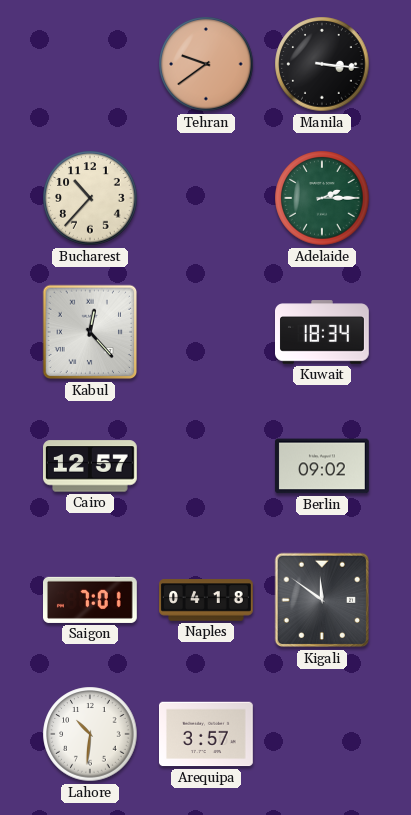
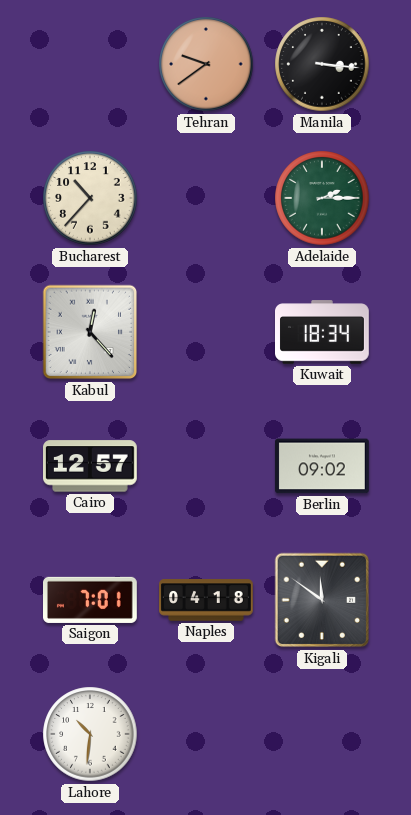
Arequipa: 3:57 -> none
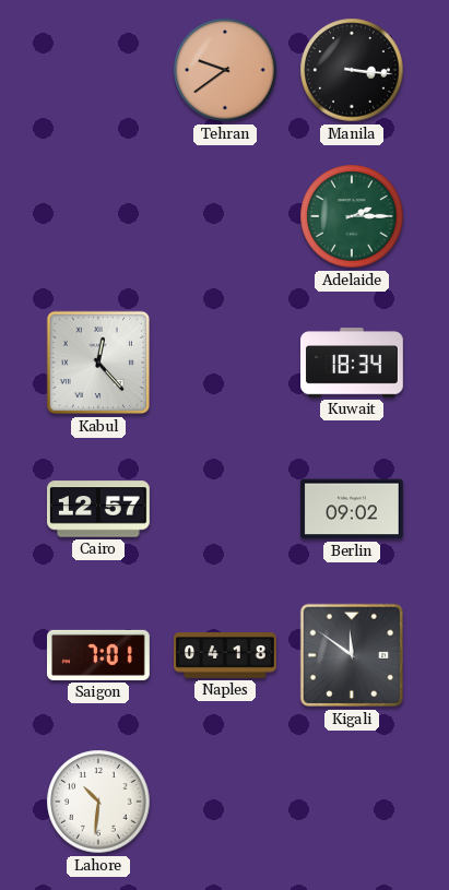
Bucharest: 10:37 -> none
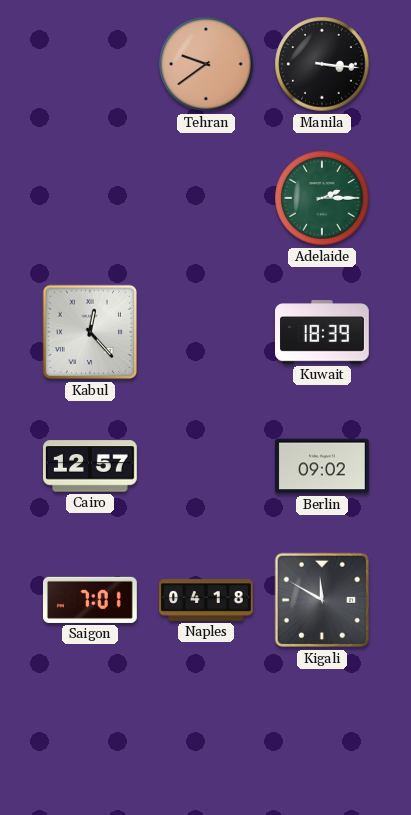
Kuwait: 18:34 -> 18:39
Kigali: 11:51 -> 11:50
Lahore: 10:31 -> none
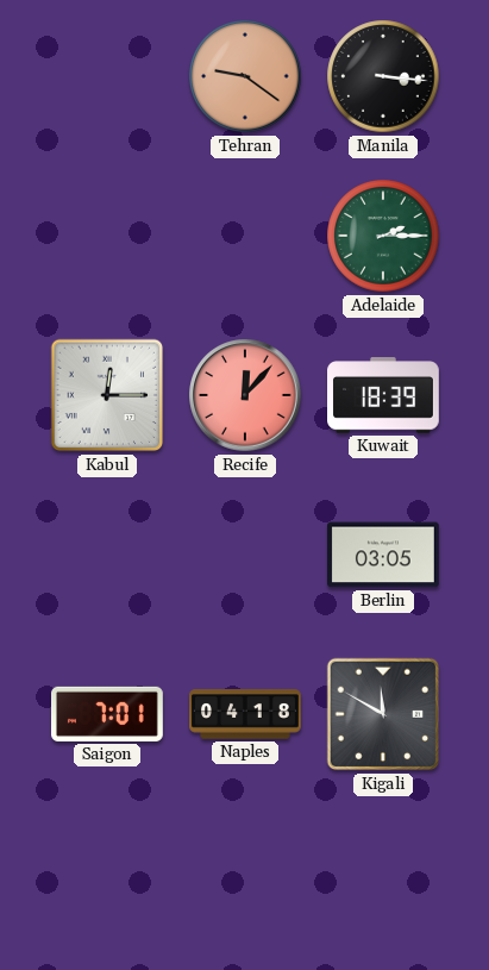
Tehran: 9:39 -> 9:21
Kabul: 12:23 -> 12:15
Recife: none -> 12:07
Cairo: 12:57 -> none
Berlin: 09:02 -> 03:05
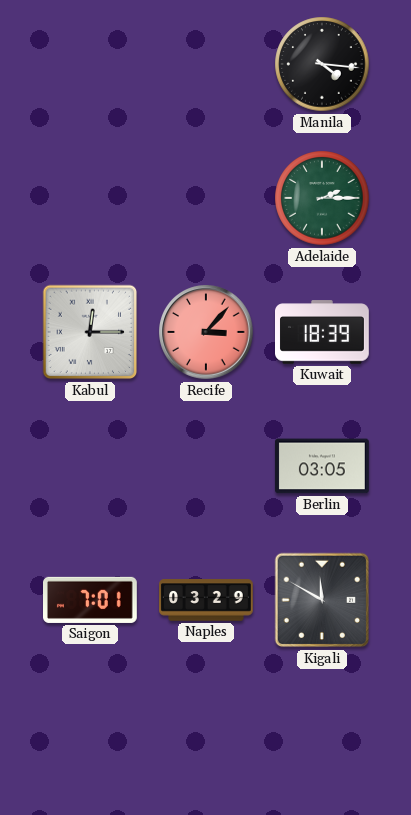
Tehran: 9:21 -> none
Manila: 3:16 -> 4:16
Recife: 12:07 -> 3:07
Naples: 04:18 -> 03:29
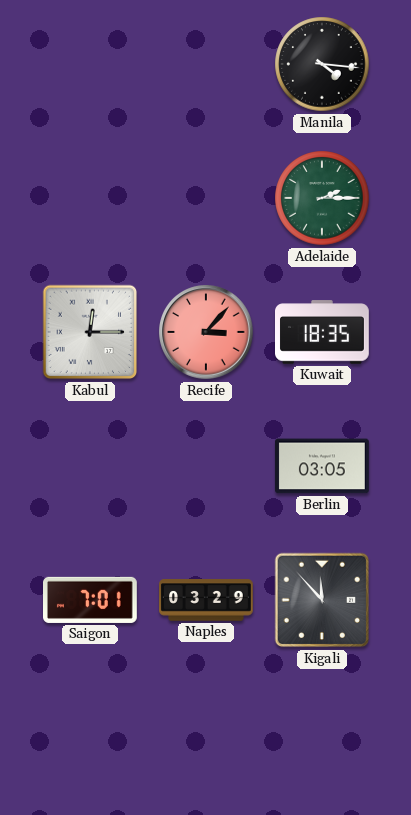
Kuwait: 18:39 -> 18:35
Kigali: 11:50 -> 11:53
